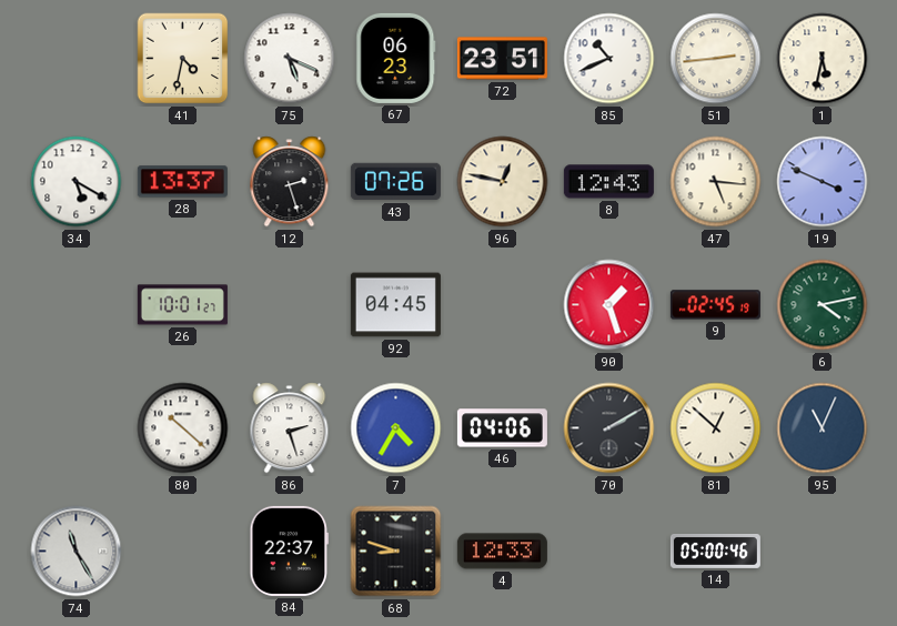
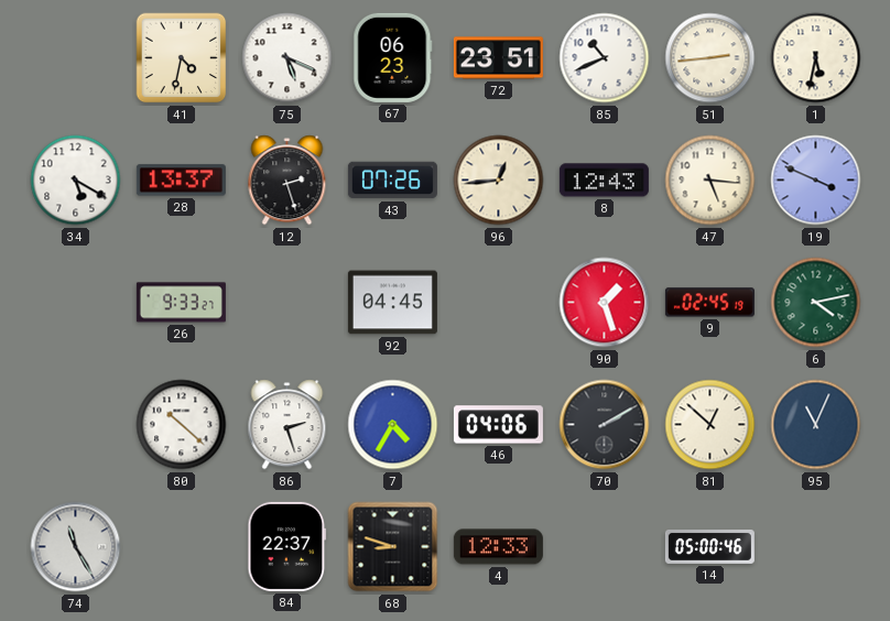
96: 12:47 -> 12:44
26: 10:01 -> 9:33
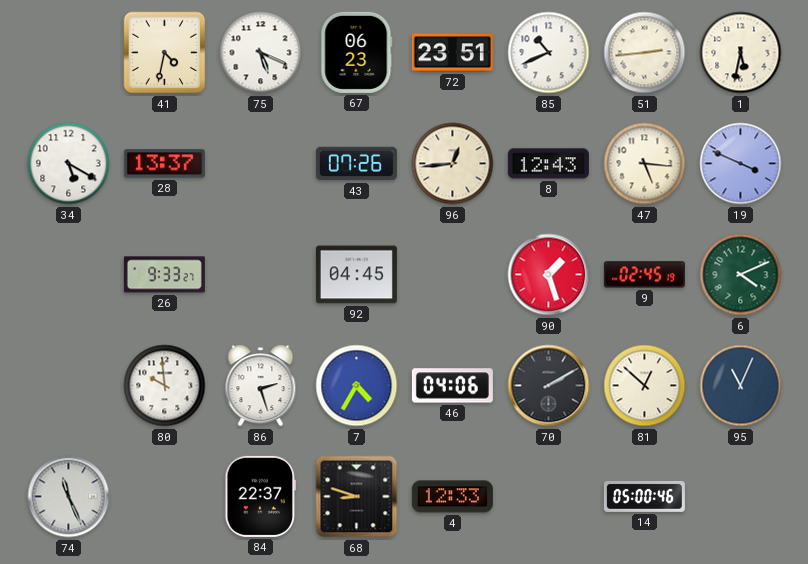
12: 2:27 -> none
6: 4:13 -> 4:11
80: 10:22 -> 9:59
74: 11:25 -> 11:26
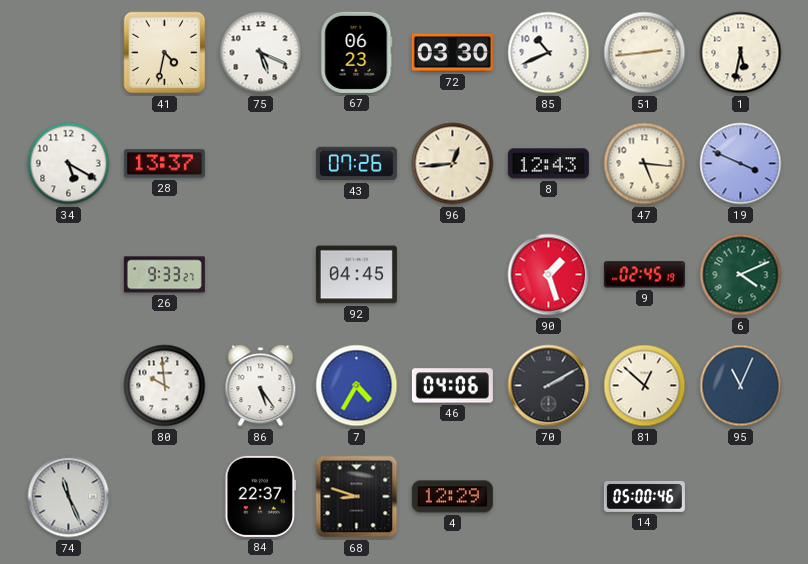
72: 23:51 -> 03:30
86: 2:27 -> 5:24
4: 12:33 -> 12:29
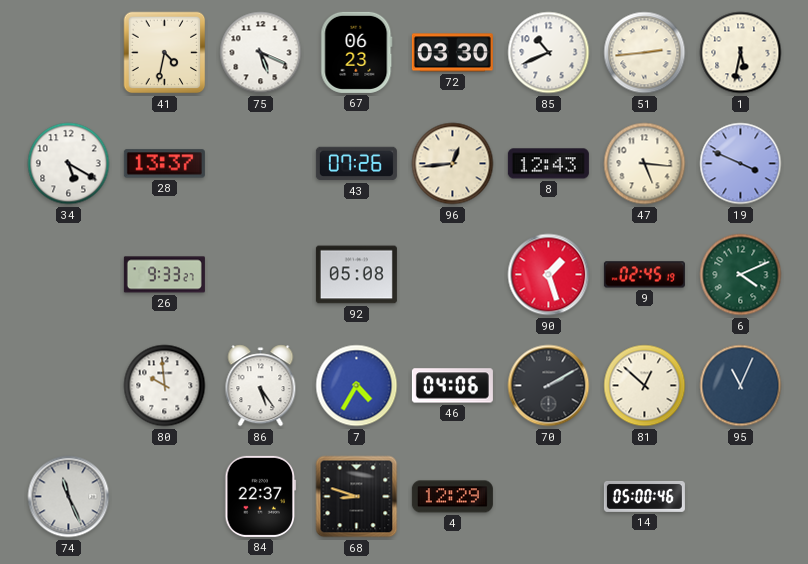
92: 04:45 -> 05:08
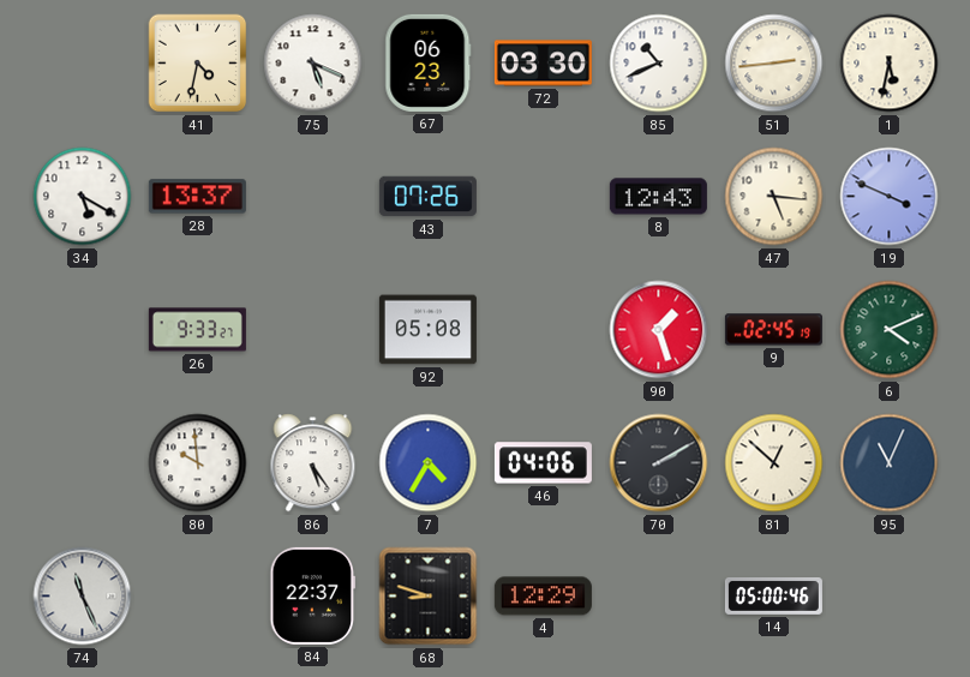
96: 12:44 -> none
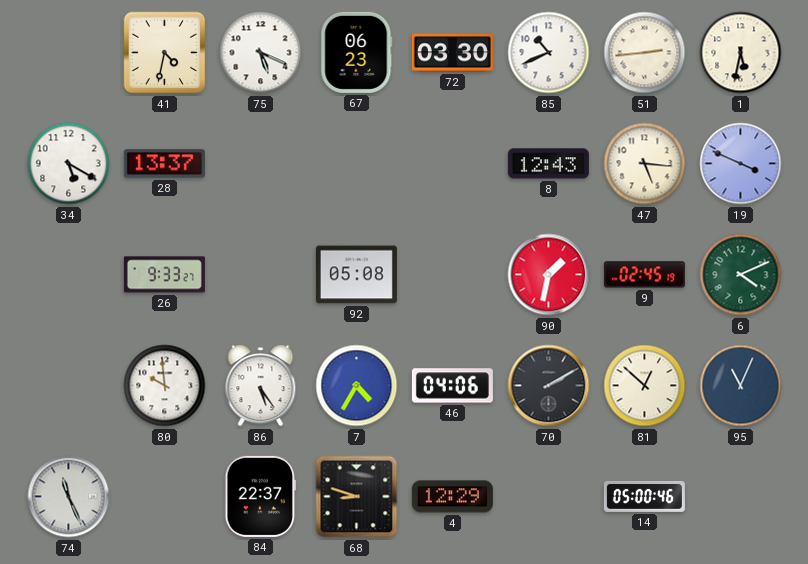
43: 07:26 -> none
90: 1:27 -> 1:32
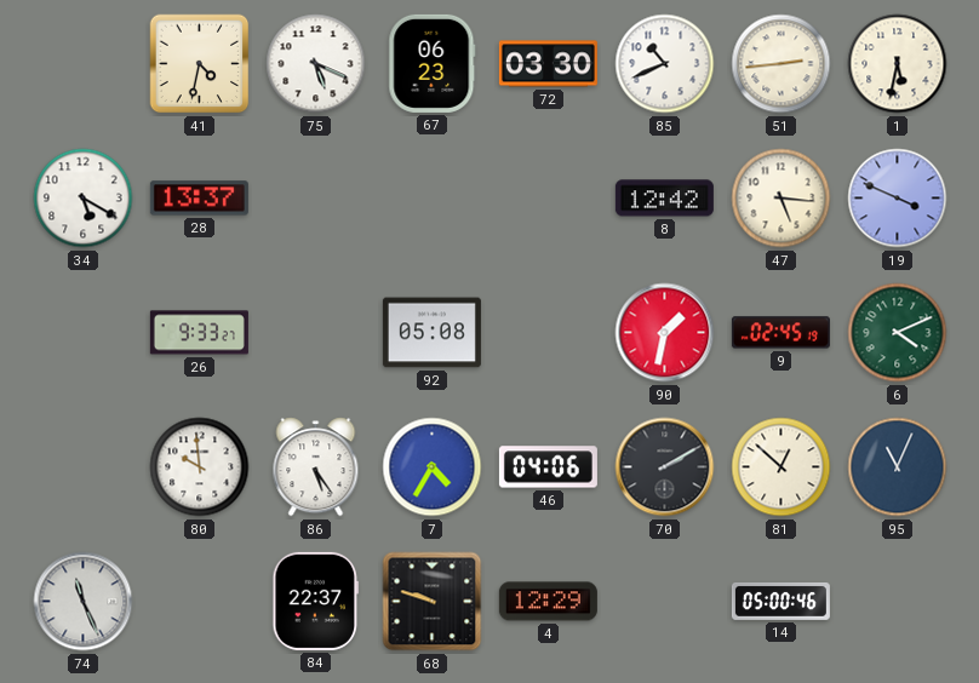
8: 12:43 -> 12:42
68: 8:48 -> 9:48
